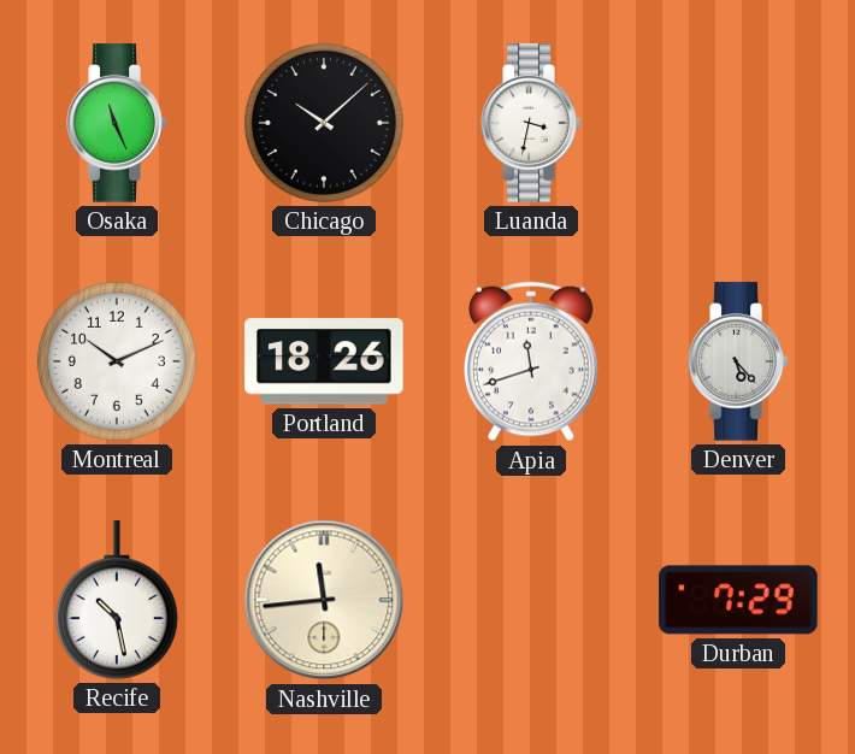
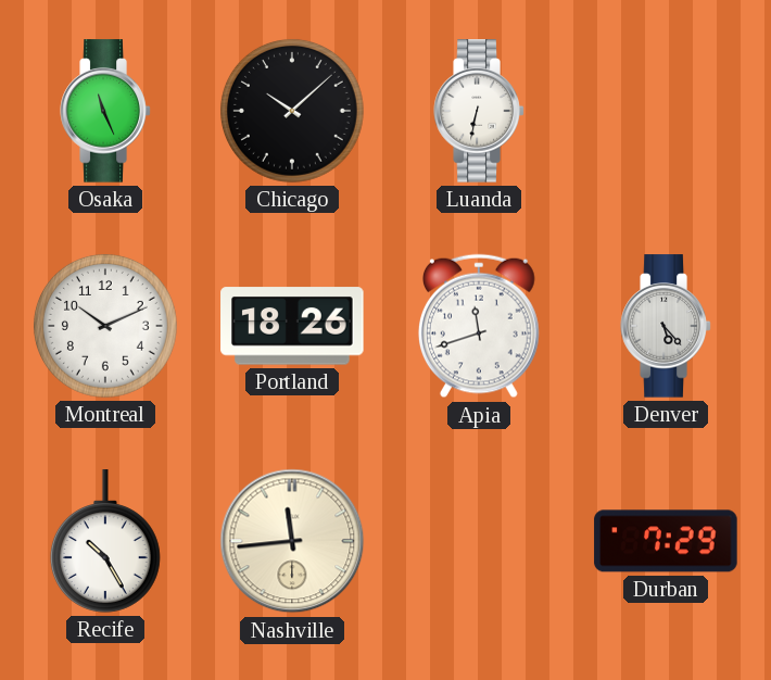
Luanda: 3:32 -> 6:32
Recife: 10:28 -> 10:25
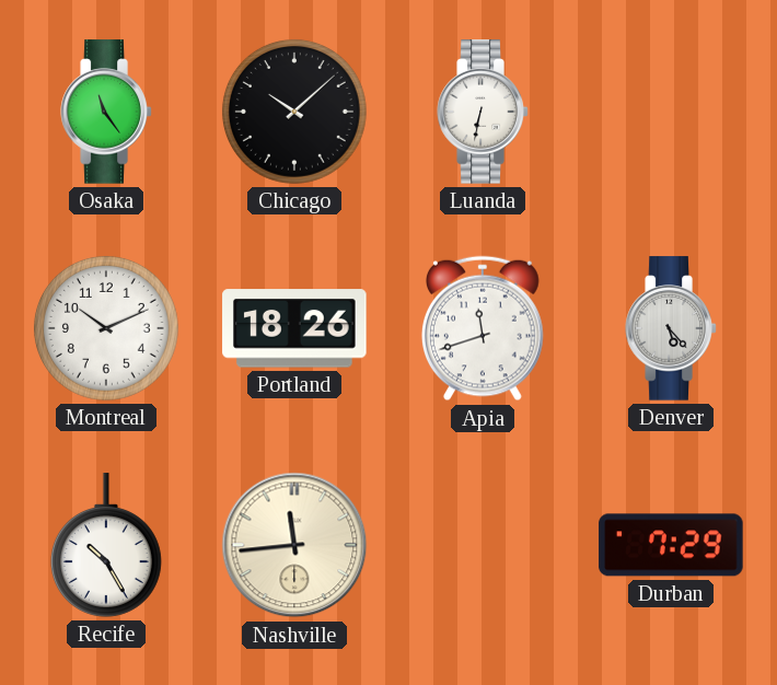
Osaka: 11:26 -> 11:24
